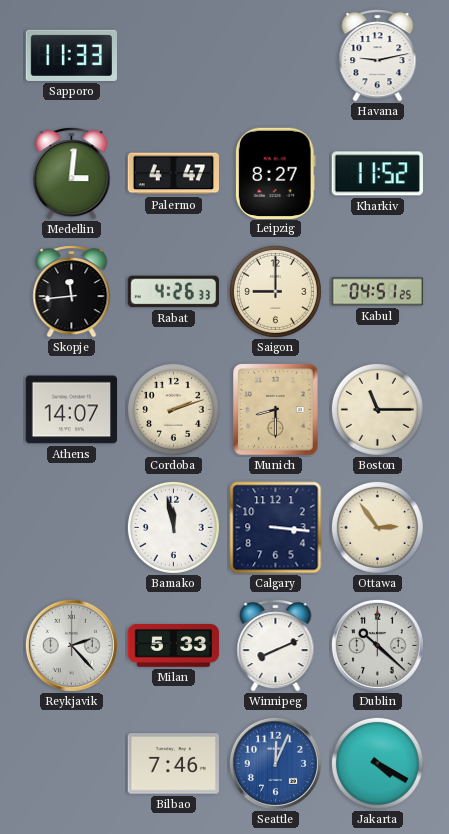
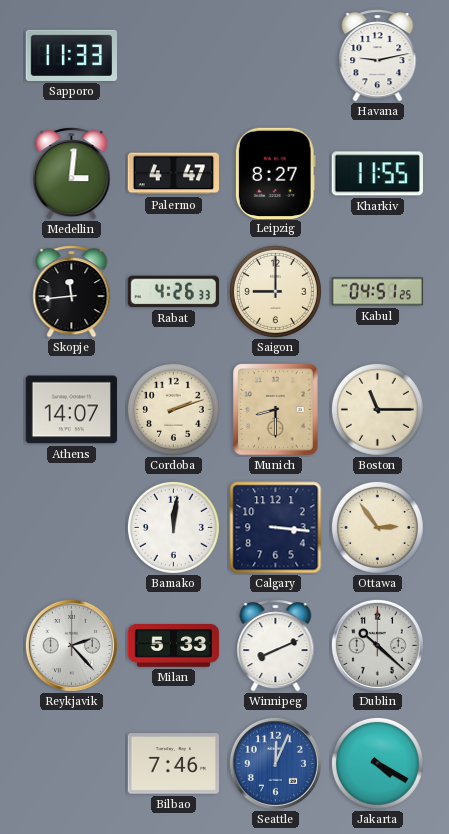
Kharkiv: 11:52 -> 11:55
Bamako: 11:58 -> 12:01
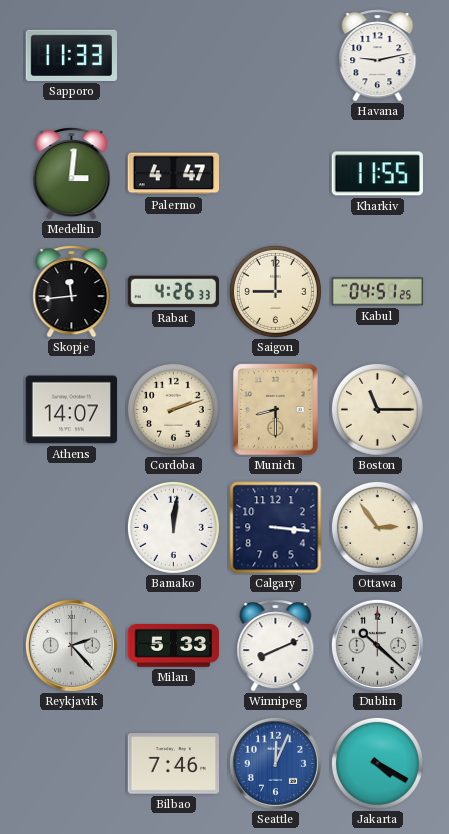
Leipzig: 8:27 -> none
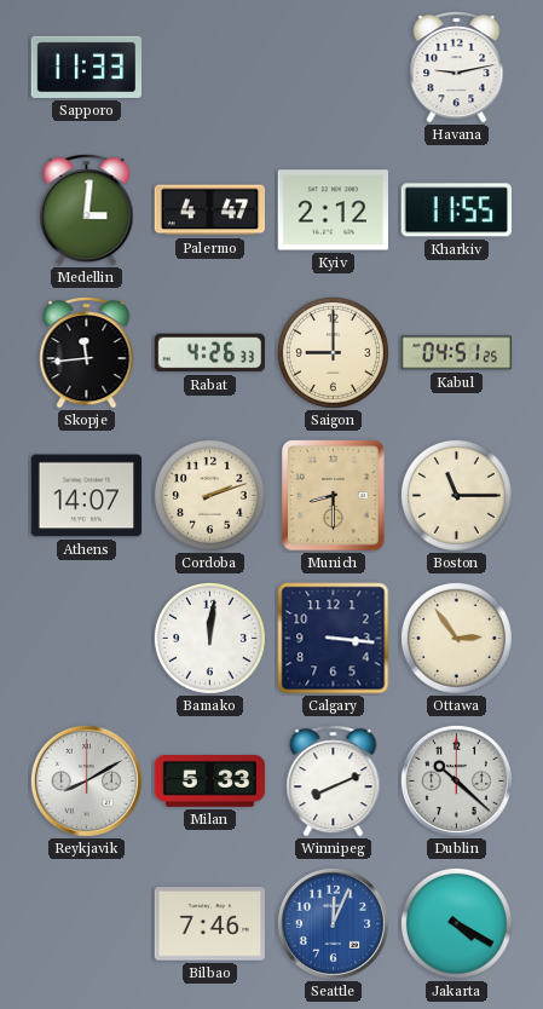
Kyiv: none -> 2:12
Reykjavik: 2:23 -> 8:10
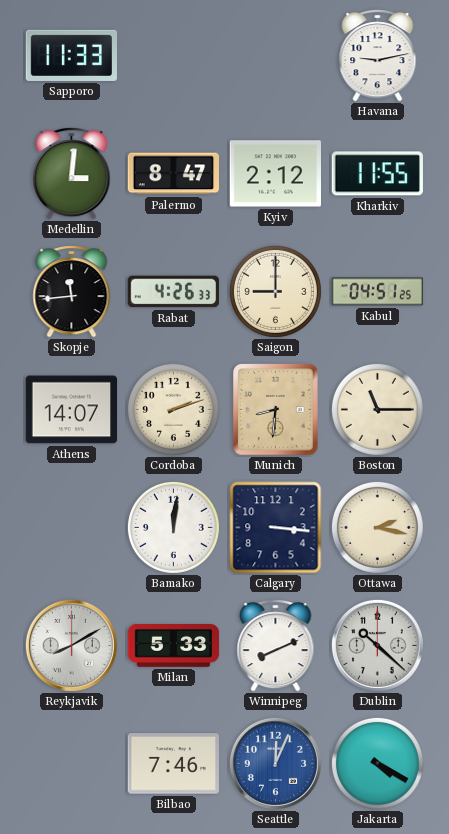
Palermo: 4:47 -> 8:47
Munich: 8:30 -> 8:31
Ottawa: 2:54 -> 2:17
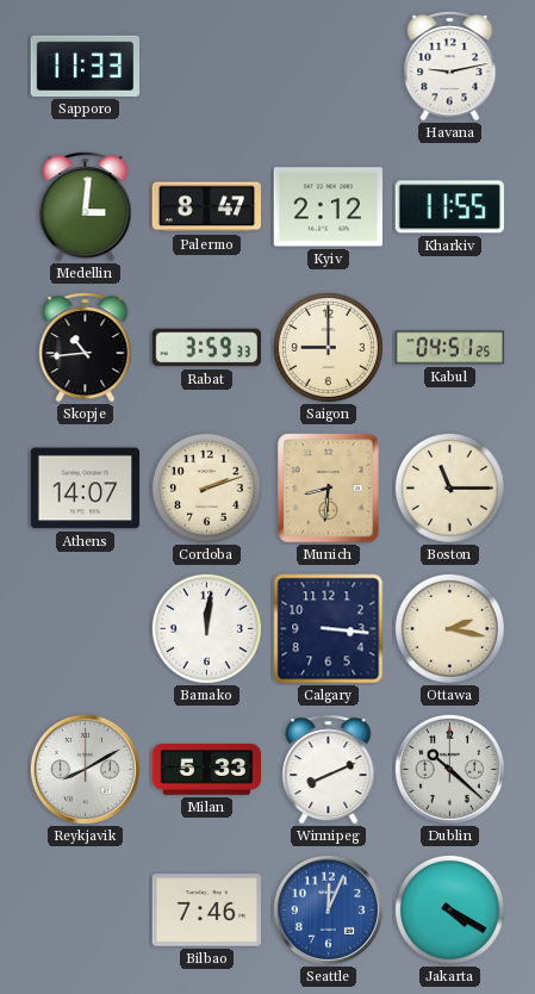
Skopje: 11:44 -> 10:44
Rabat: 4:26 -> 3:59
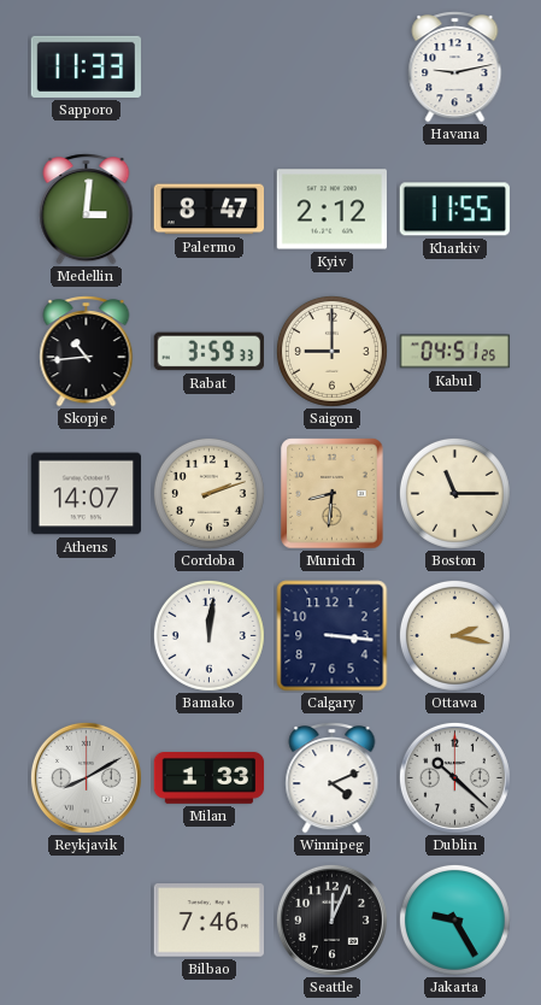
Milan: 5:33 -> 1:33
Winnipeg: 8:11 -> 4:11
Seattle dial: blue -> black
Jakarta: 4:20 -> 9:25
